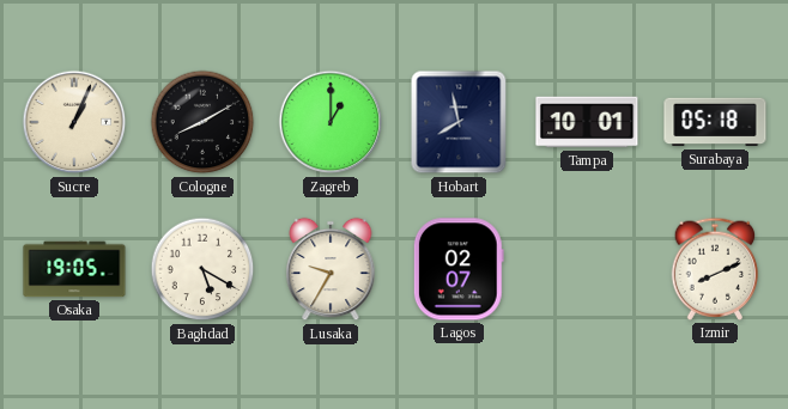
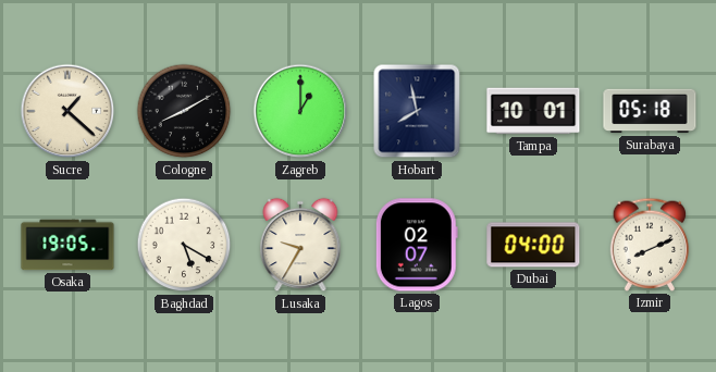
Sucre: 1:04 -> 1:22
Dubai: none -> 04:00
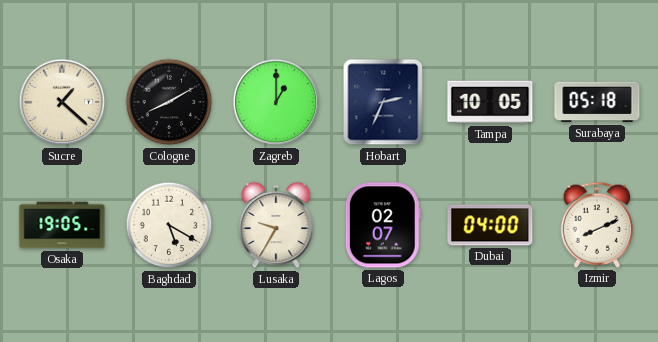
Hobart: 7:58 -> 2:34
Tampa: 10:01 -> 10:05
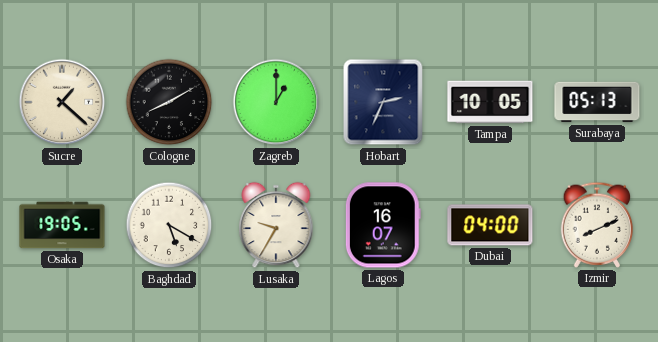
Surabaya: 05:18 -> 05:13
Lagos: 02:07 -> 16:07
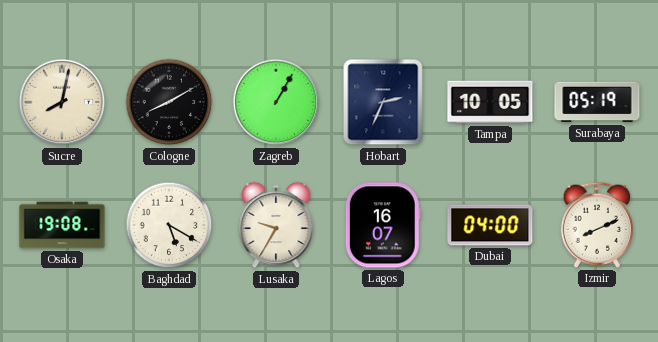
Sucre: 1:22 -> 8:02
Zagreb: 1:00 -> 1:05
Surabaya: 05:13 -> 05:19
Osaka: 19:05 -> 19:08
